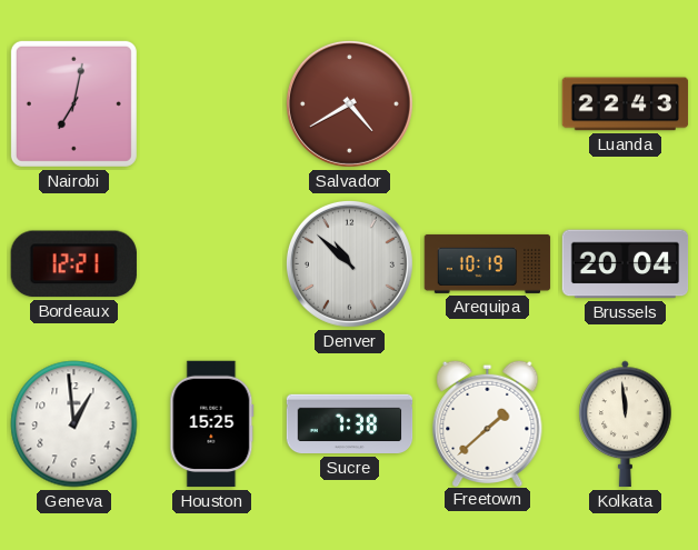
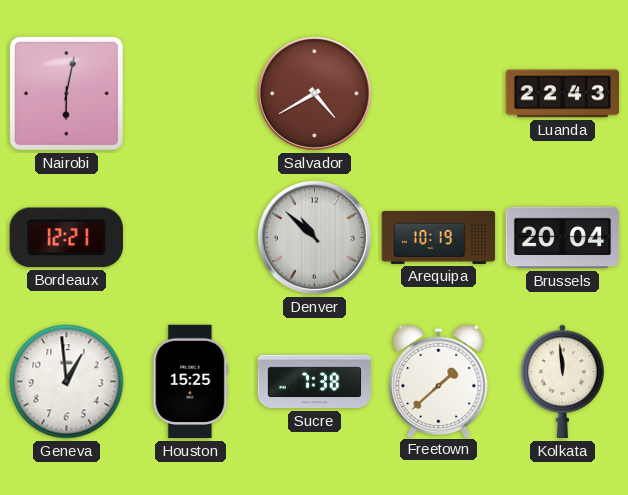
Nairobi: 7:02 -> 6:02
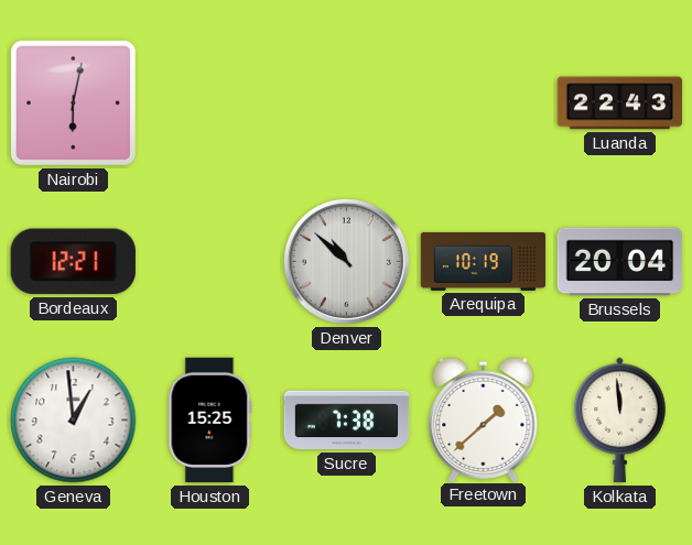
Salvador: 4:40 -> none
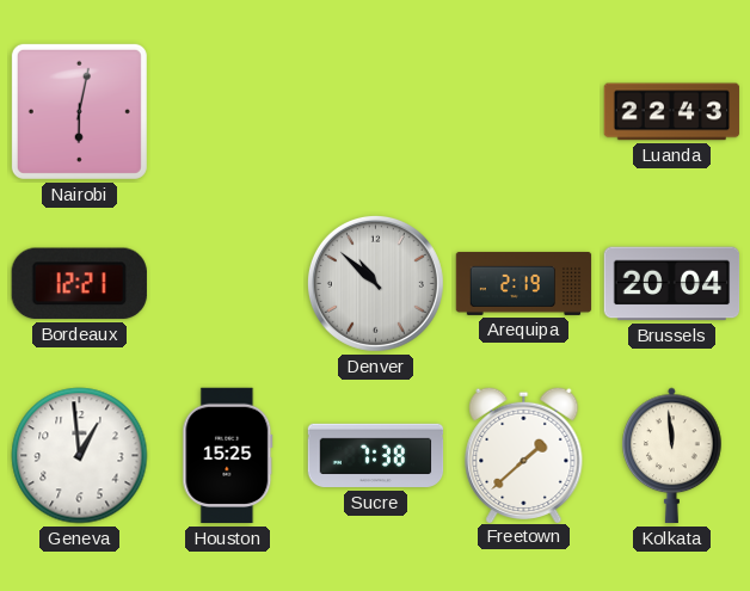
Arequipa: 10:19 -> 2:19
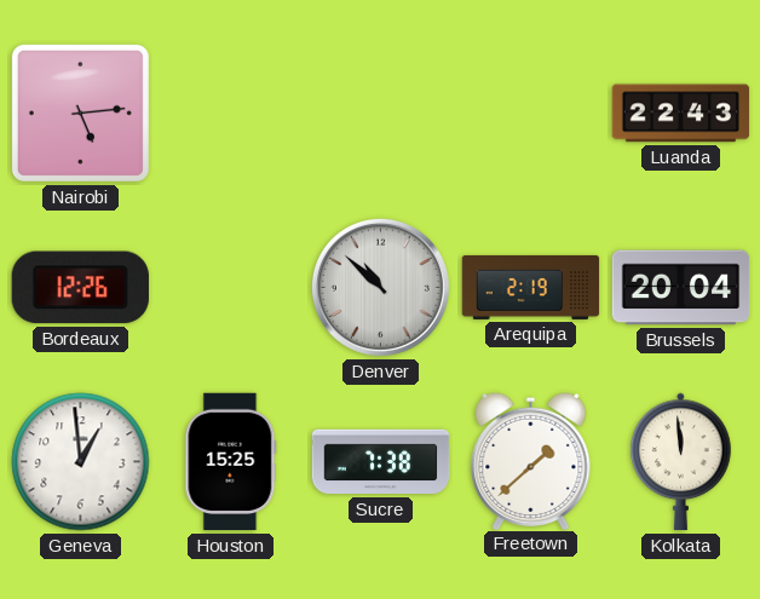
Nairobi: 6:02 -> 5:14
Bordeaux: 12:21 -> 12:26
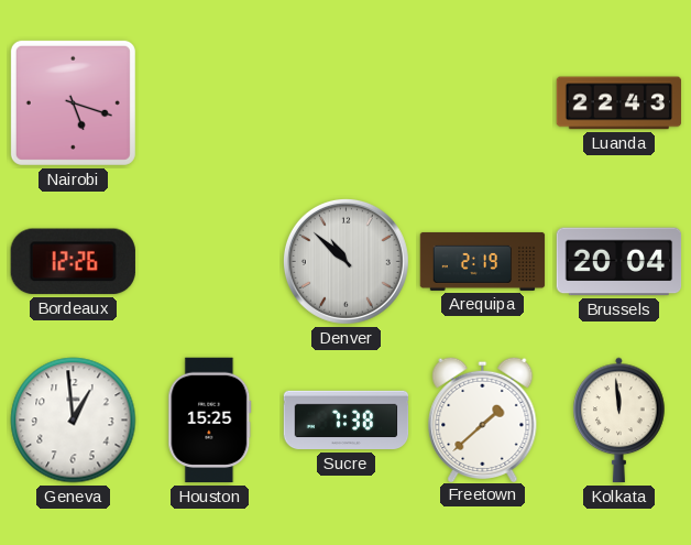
Nairobi: 5:14 -> 5:18
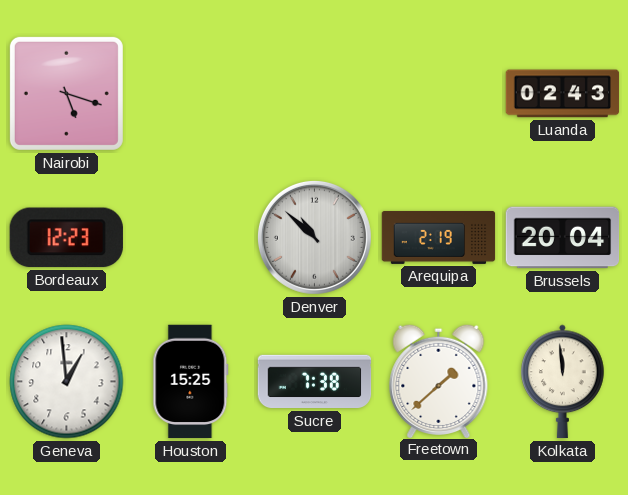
Luanda: 22:43 -> 02:43
Bordeaux: 12:26 -> 12:23
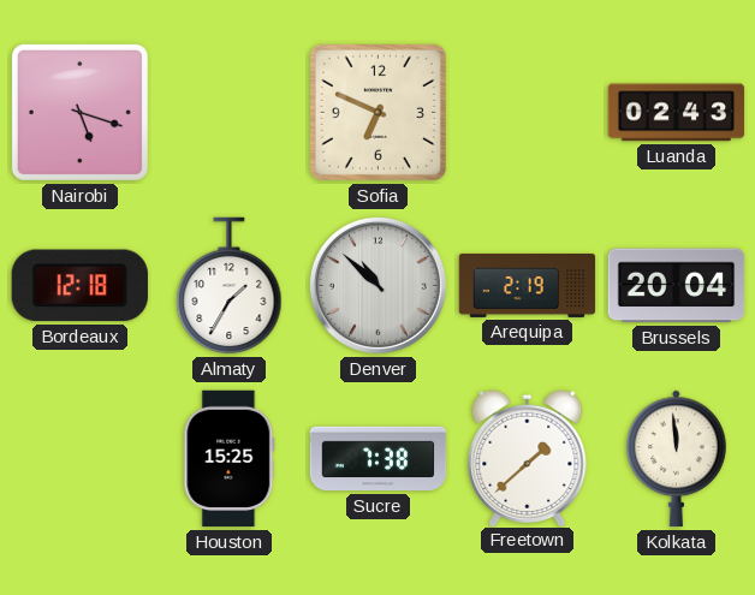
Sofia: none -> 6:49
Bordeaux: 12:23 -> 12:18
Almaty: none -> 1:35
Geneva: 12:59 -> none
